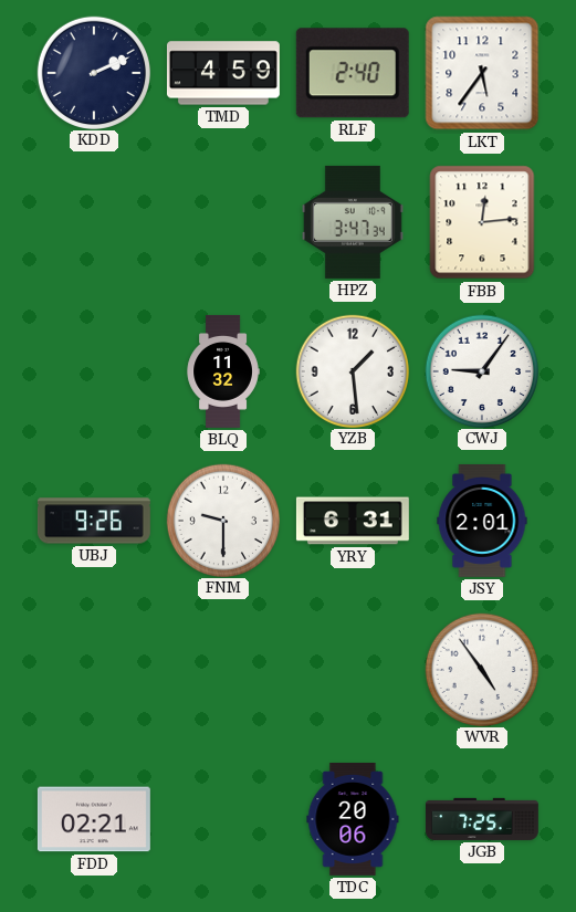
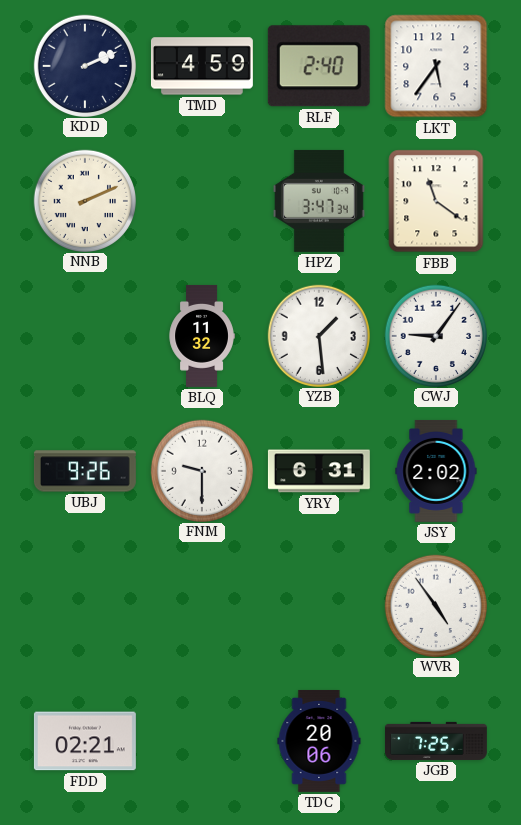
NNB: none -> 2:11
FBB: 12:14 -> 11:21
JSY: 2:01 -> 2:02
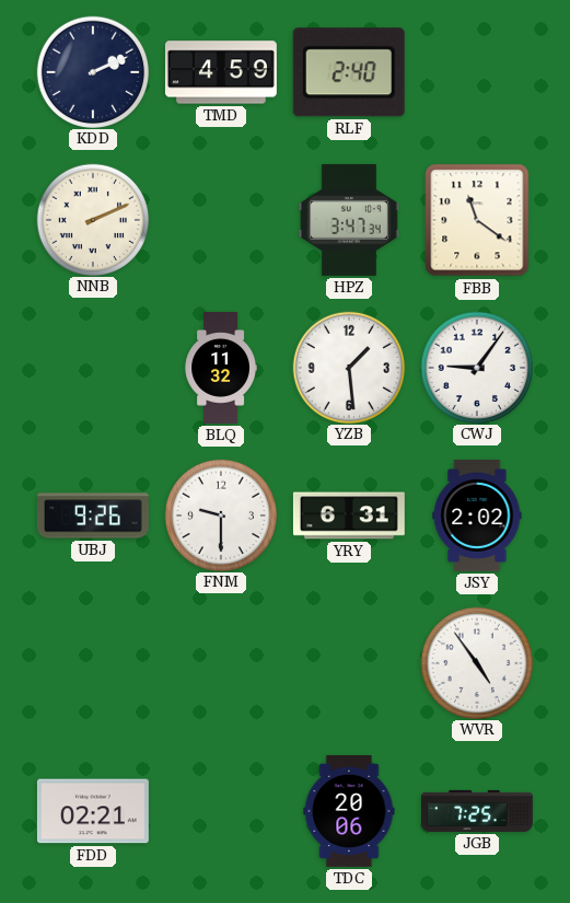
LKT: 5:36 -> none
